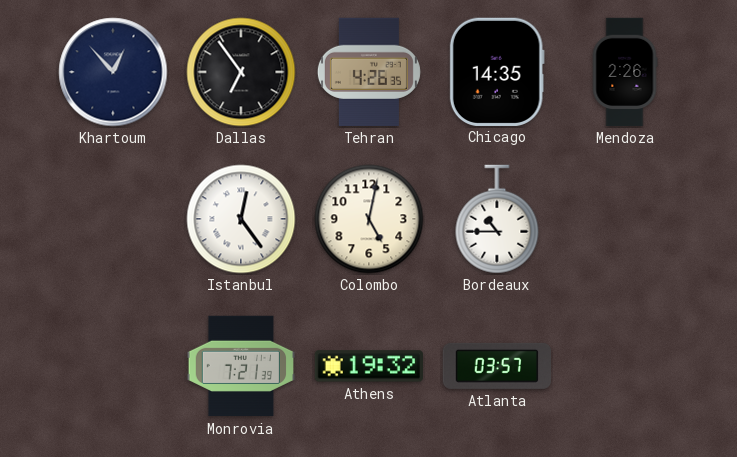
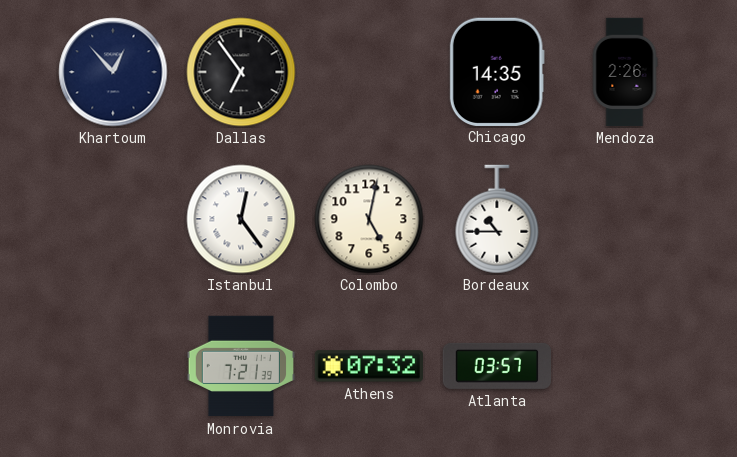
Tehran: 4:26 -> none
Athens: 19:32 -> 07:32
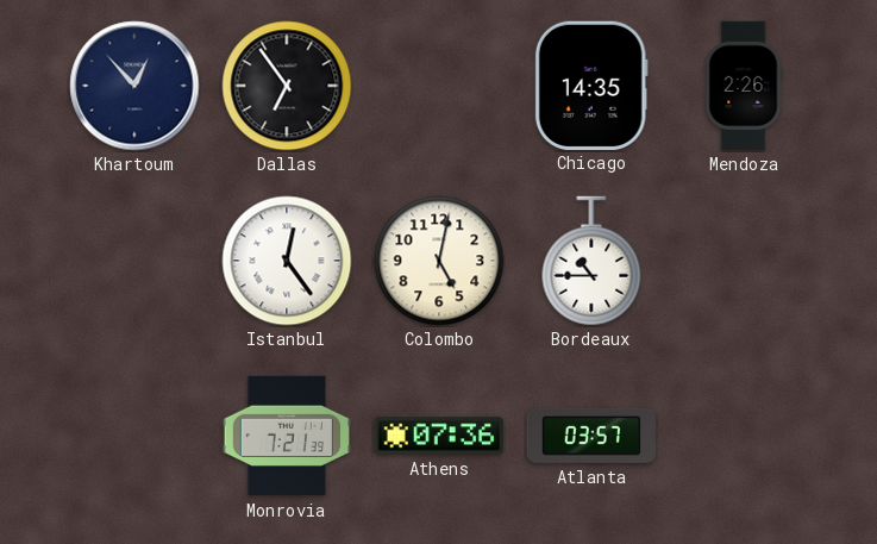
Athens: 07:32 -> 07:36
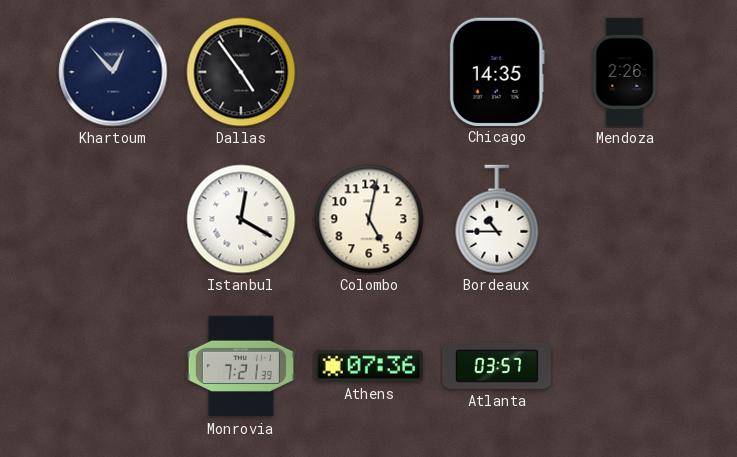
Dallas: 6:54 -> 4:54
Istanbul: 12:24 -> 12:20
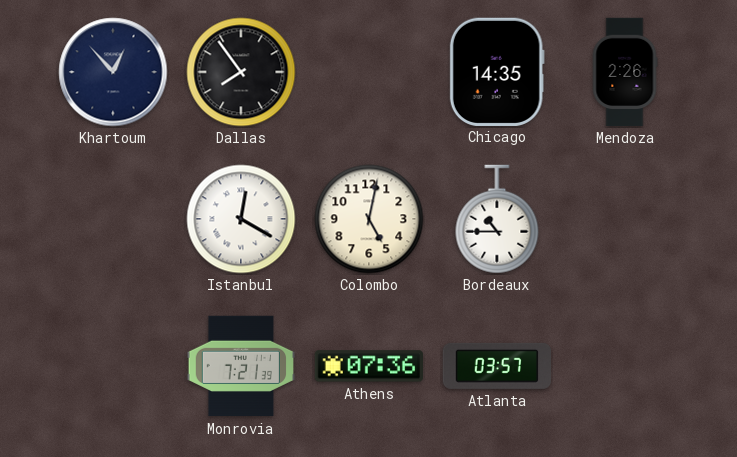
Dallas: 4:54 -> 7:54
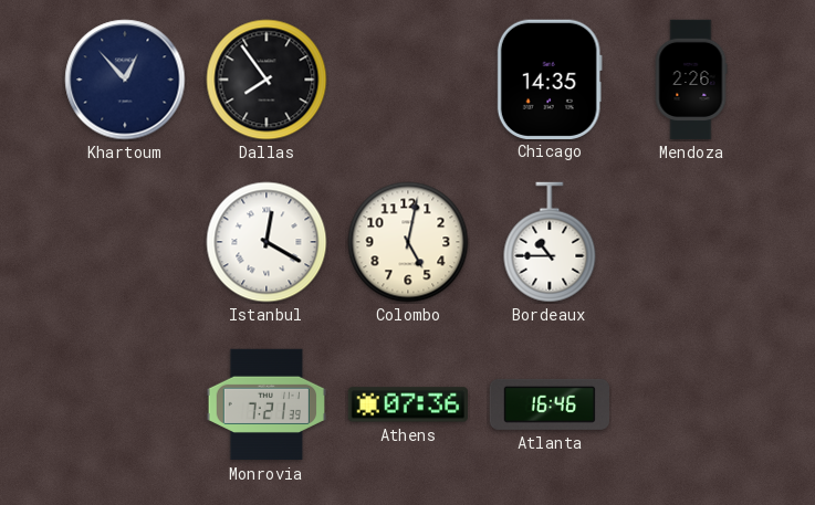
Atlanta: 03:57 -> 16:46
